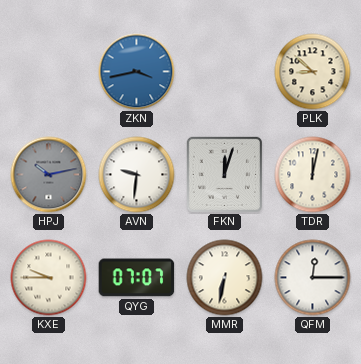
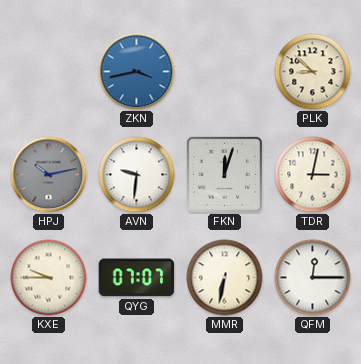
TDR: 12:02 -> 3:02
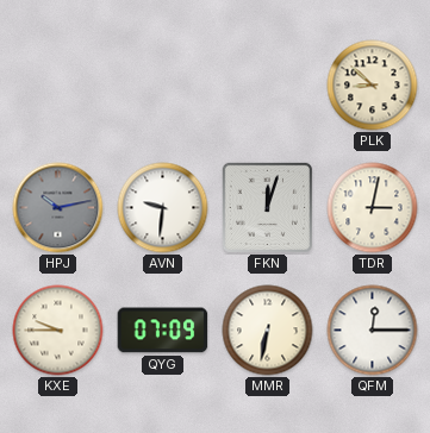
ZKN: 3:43 -> none
QYG: 07:07 -> 07:09
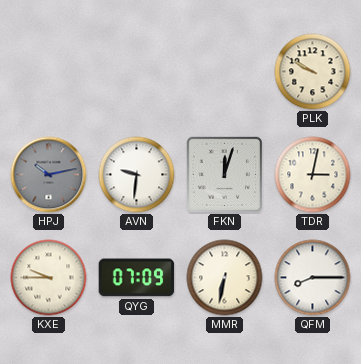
PLK: 8:52 -> 9:50
QFM: 12:15 -> 8:15
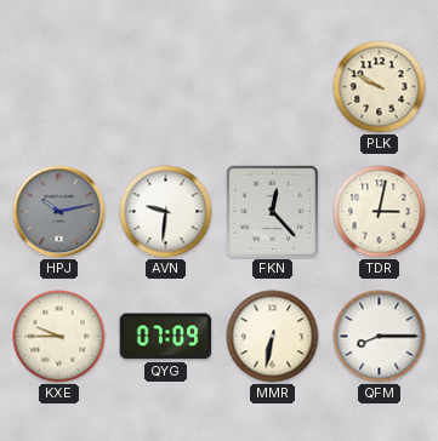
FKN: 12:03 -> 12:23
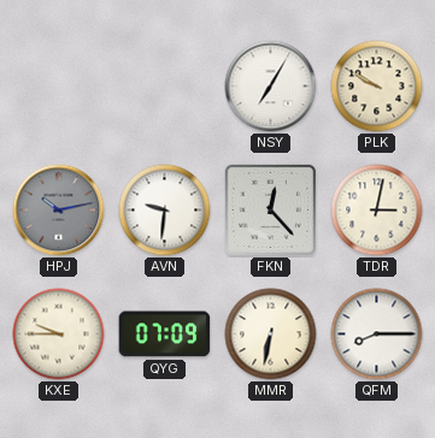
NSY: none -> 7:05
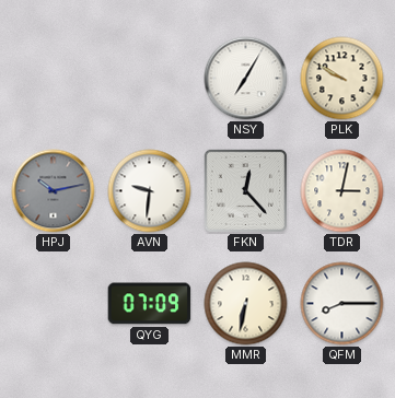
KXE: 9:45 -> none
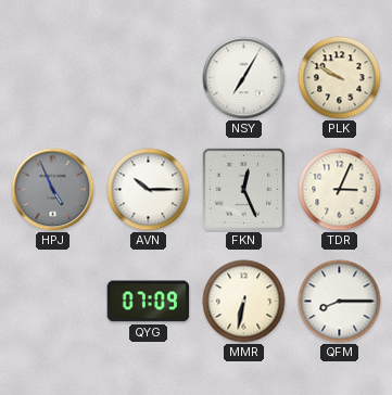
HPJ: 10:13 -> 4:56
AVN: 9:31 -> 10:15
FKN: 12:23 -> 12:26
TDR: 3:02 -> 3:04
